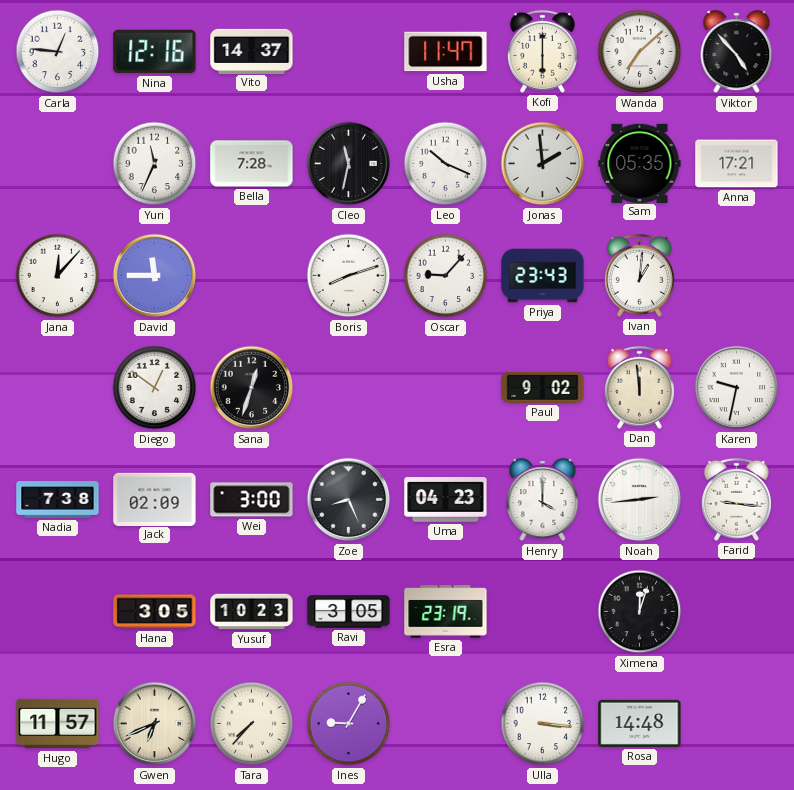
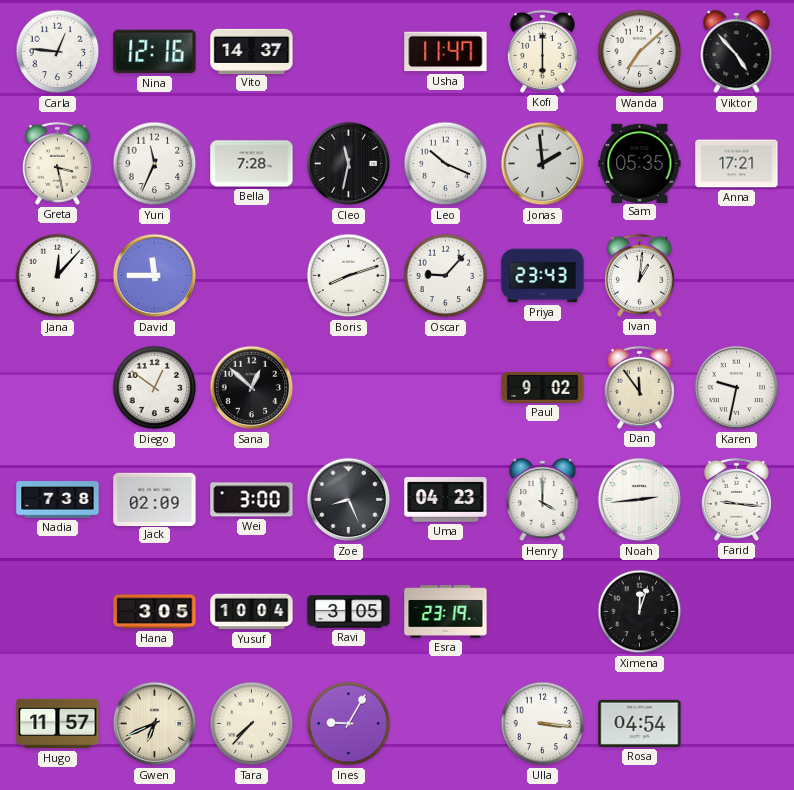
Greta: none -> 3:28
Sana: 12:33 -> 12:52
Dan: 11:59 -> 11:54
Yusuf: 10:23 -> 10:04
Rosa: 14:48 -> 04:54
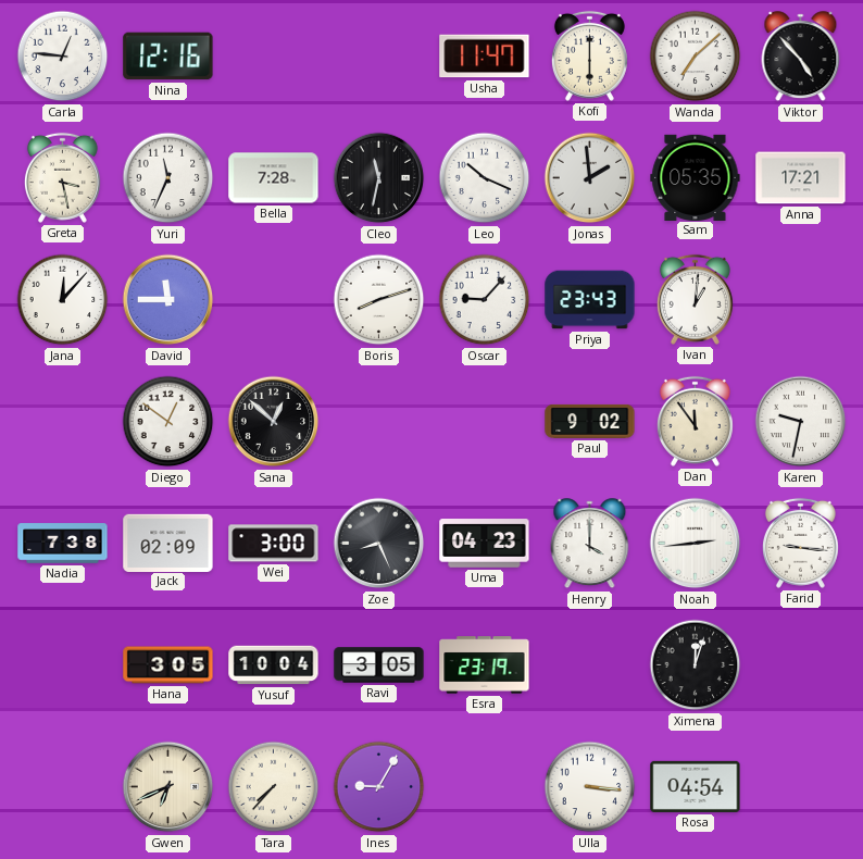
Vito: 14:37 -> none
Hugo: 11:57 -> none
